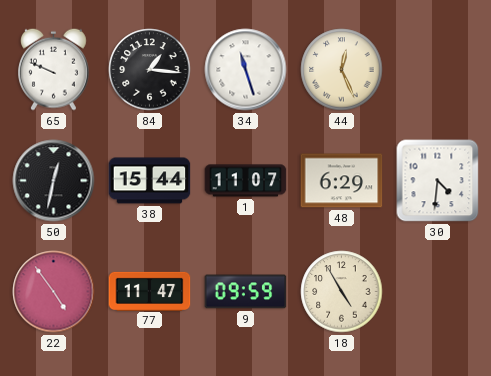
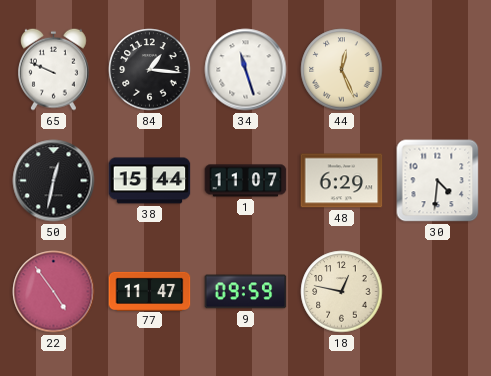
18: 4:55 -> 12:47
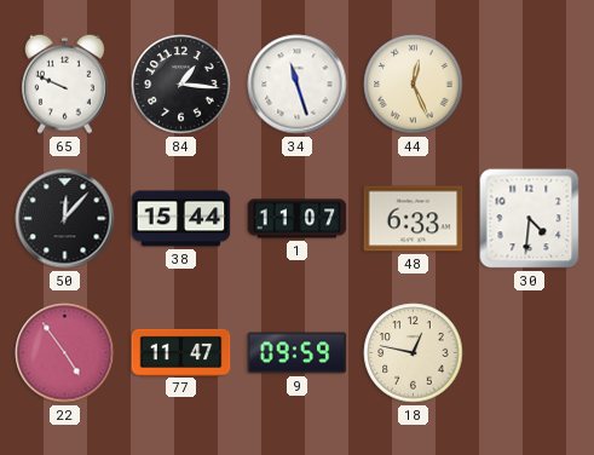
50: 12:32 -> 12:07
48: 6:29 -> 6:33
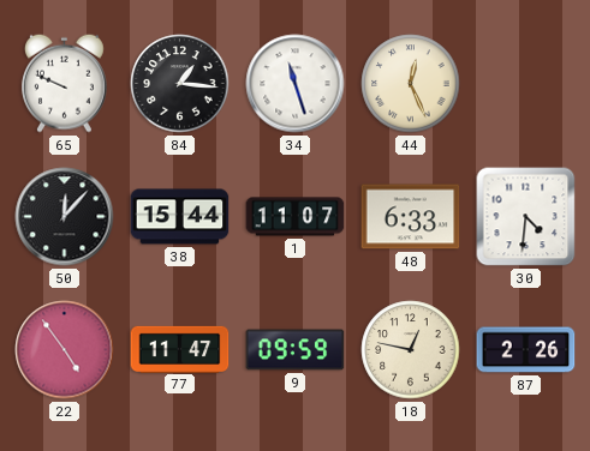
87: none -> 2:26
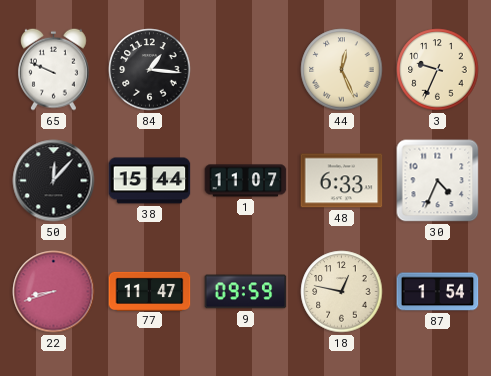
34: 11:27 -> none
3: none -> 9:34
30: 4:31 -> 4:34
22: 4:54 -> 8:42
87: 2:26 -> 1:54
